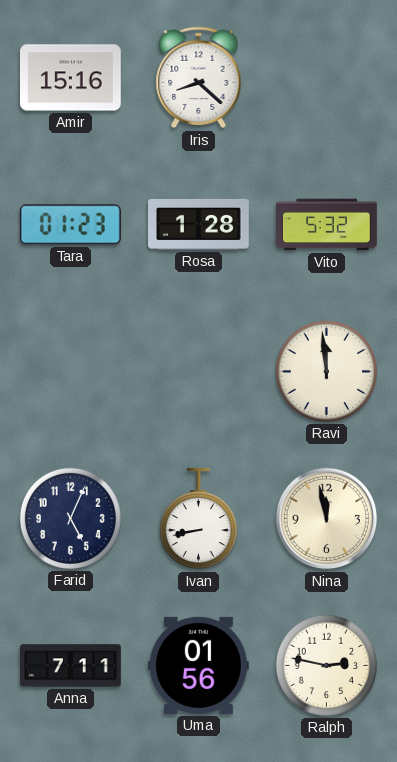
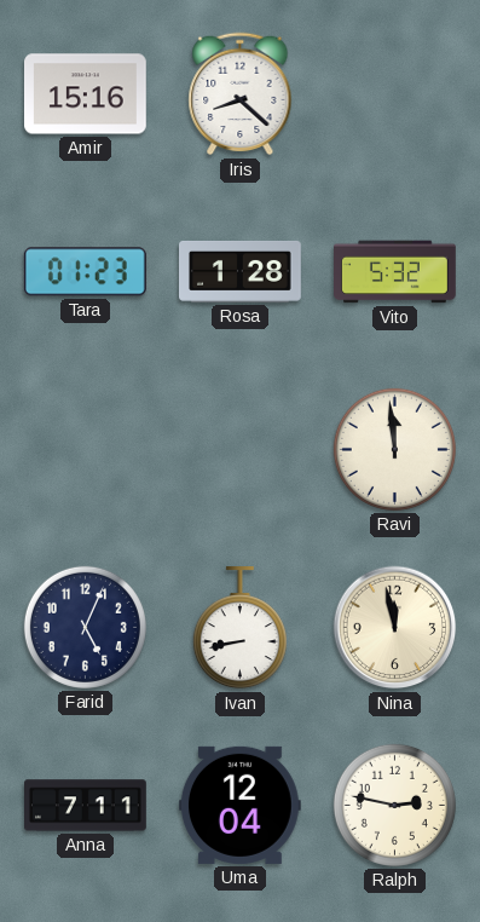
Uma: 01:56 -> 12:04
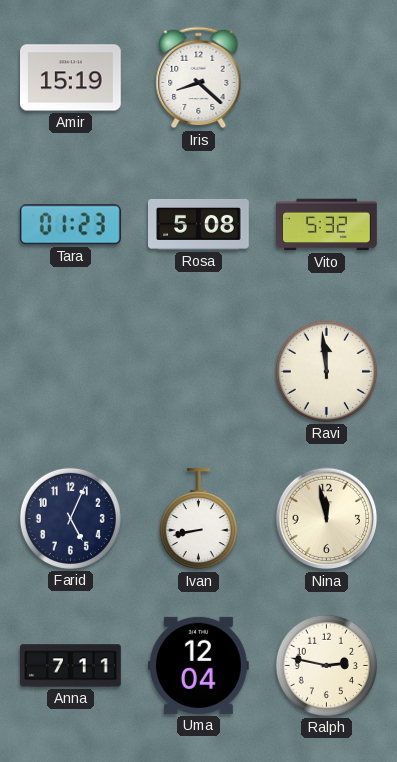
Amir: 15:16 -> 15:19
Rosa: 1:28 -> 5:08
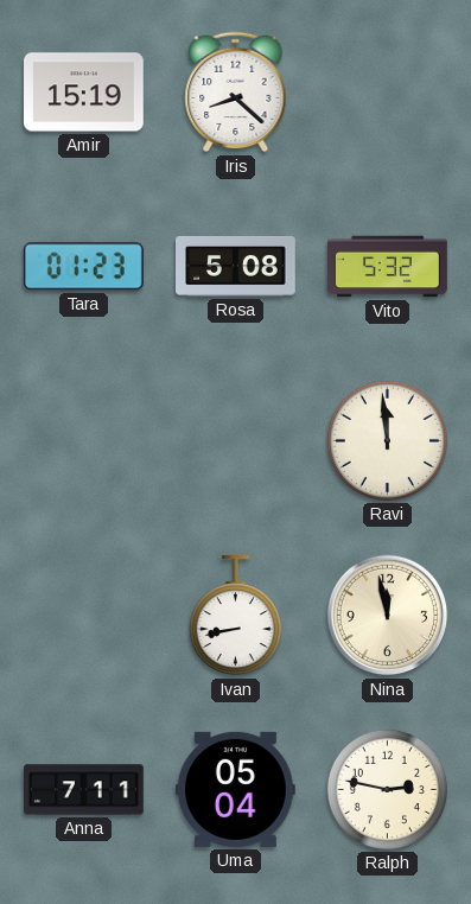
Farid: 5:04 -> none
Uma: 12:04 -> 05:04
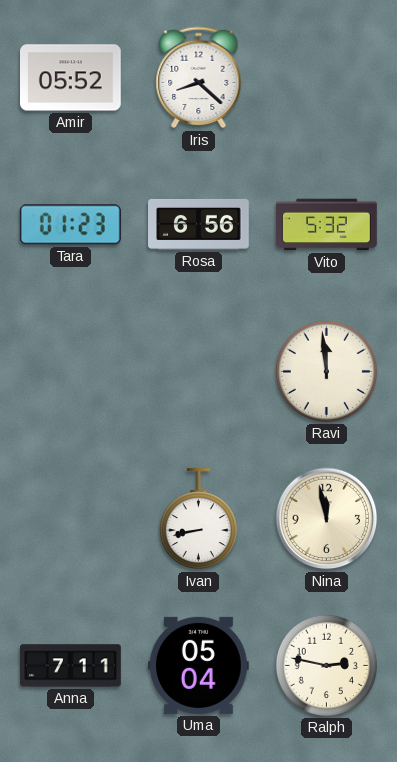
Amir: 15:19 -> 05:52
Rosa: 5:08 -> 6:56
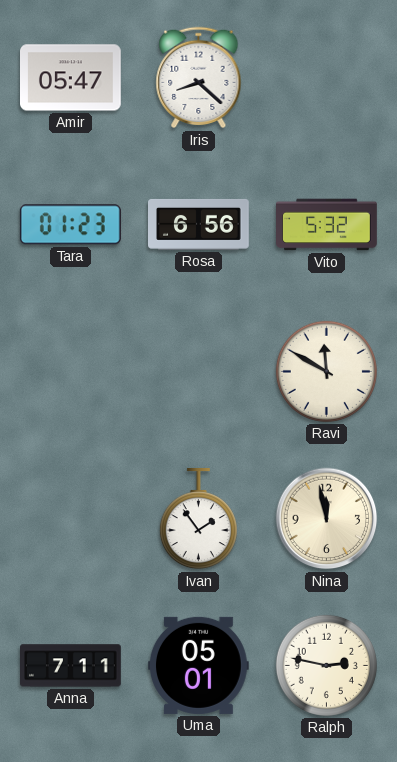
Amir: 05:52 -> 05:47
Ravi: 11:59 -> 11:50
Ivan: 8:43 -> 1:54
Uma: 05:04 -> 05:01
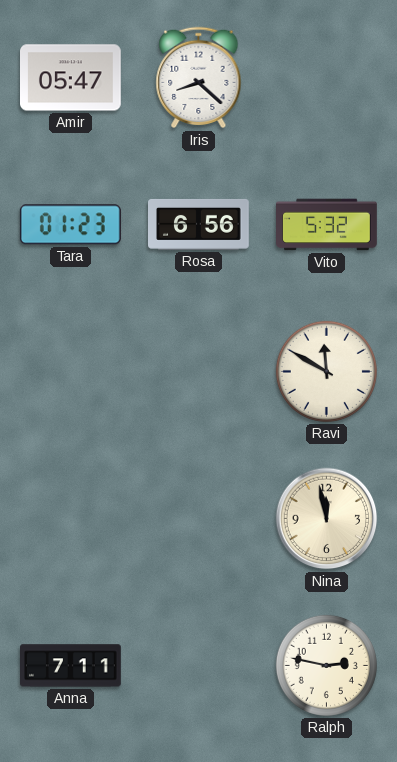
Ivan: 1:54 -> none
Uma: 05:01 -> none
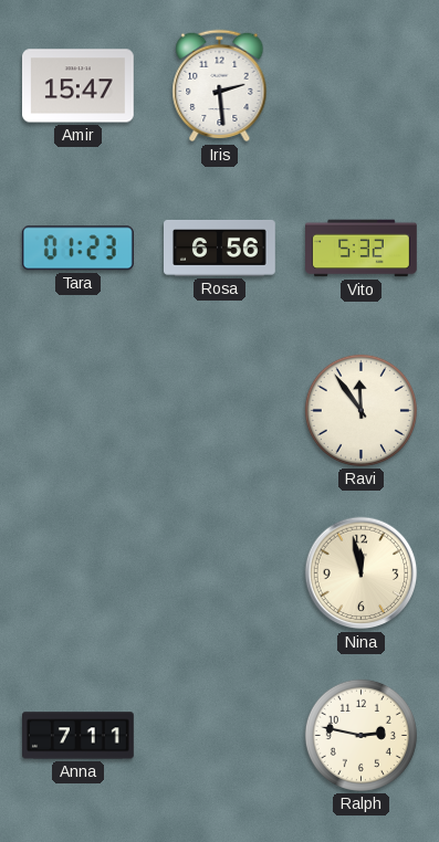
Amir: 05:47 -> 15:47
Iris: 8:22 -> 2:29
Ravi: 11:50 -> 11:54
